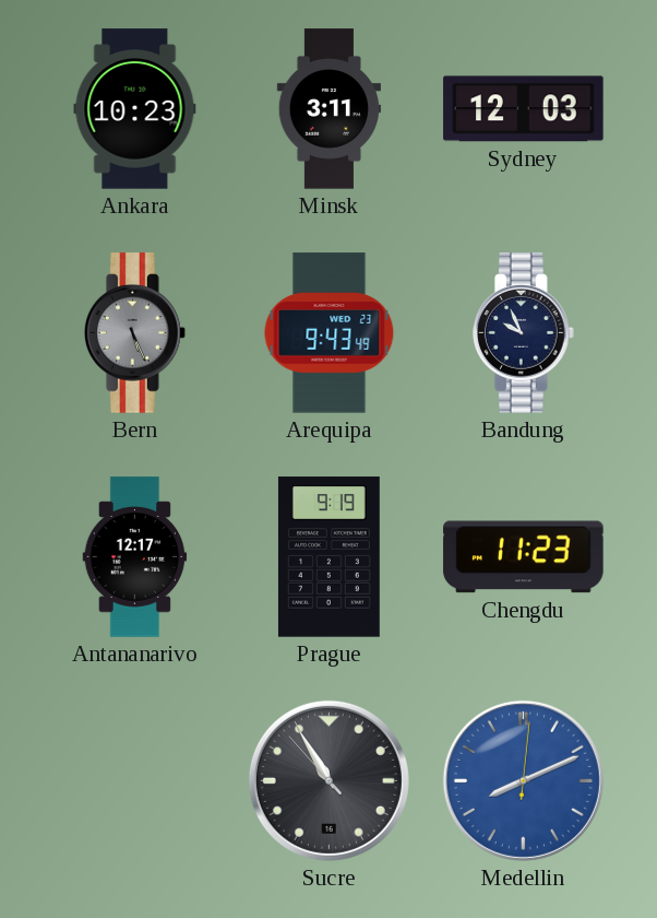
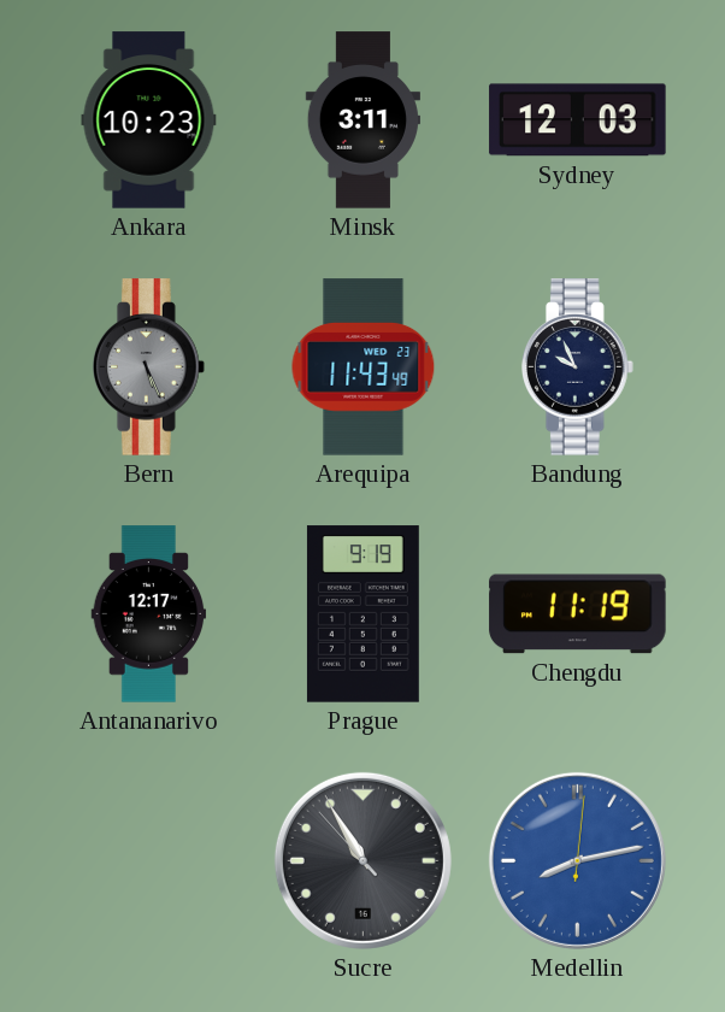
Arequipa: 9:43 -> 11:43
Chengdu: 11:23 -> 11:19
Medellin: 8:11 -> 8:13
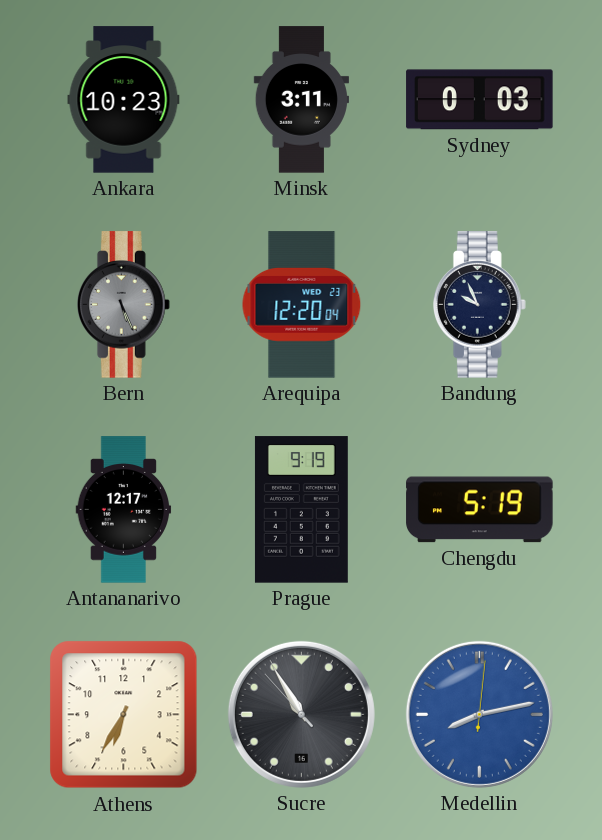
Sydney: 12:03 -> 0:03
Arequipa: 11:43 -> 12:20
Chengdu: 11:19 -> 5:19
Athens: none -> 6:35
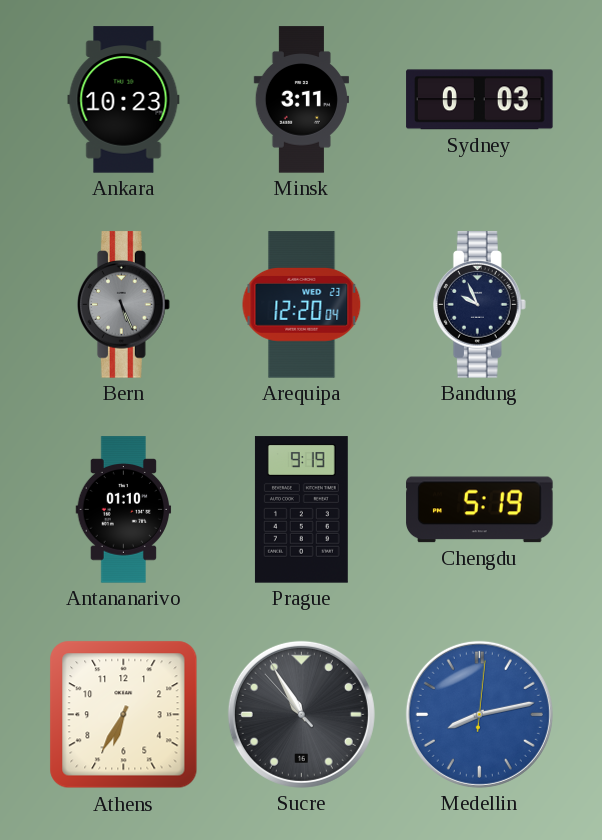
Antananarivo: 12:17 -> 01:10
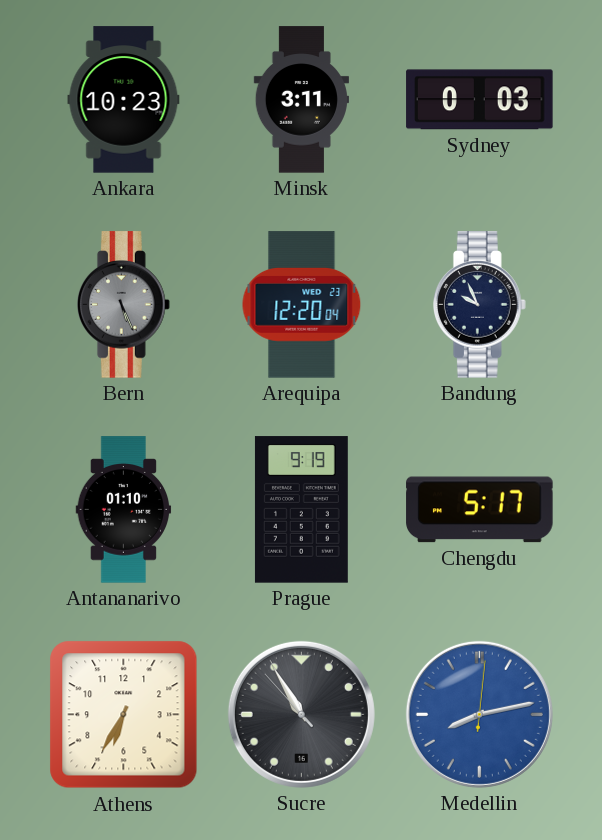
Chengdu: 5:19 -> 5:17
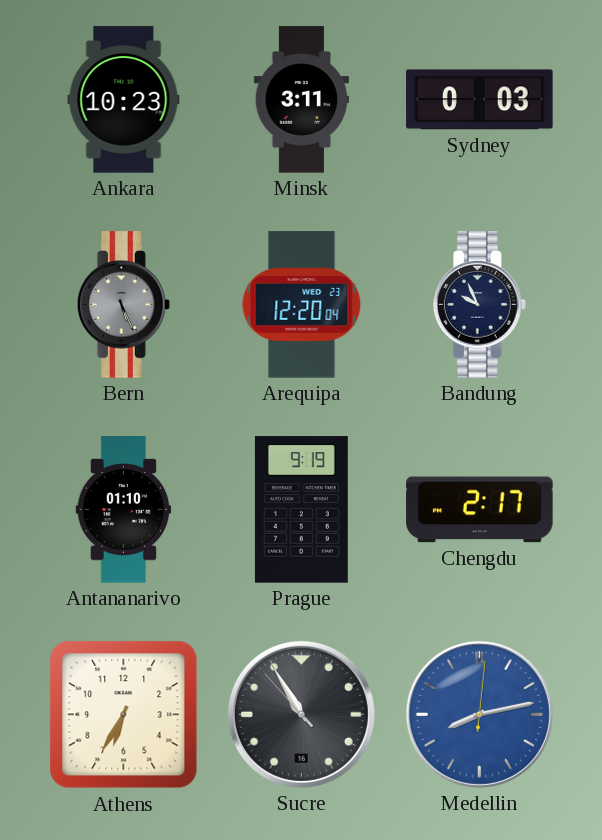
Chengdu: 5:17 -> 2:17
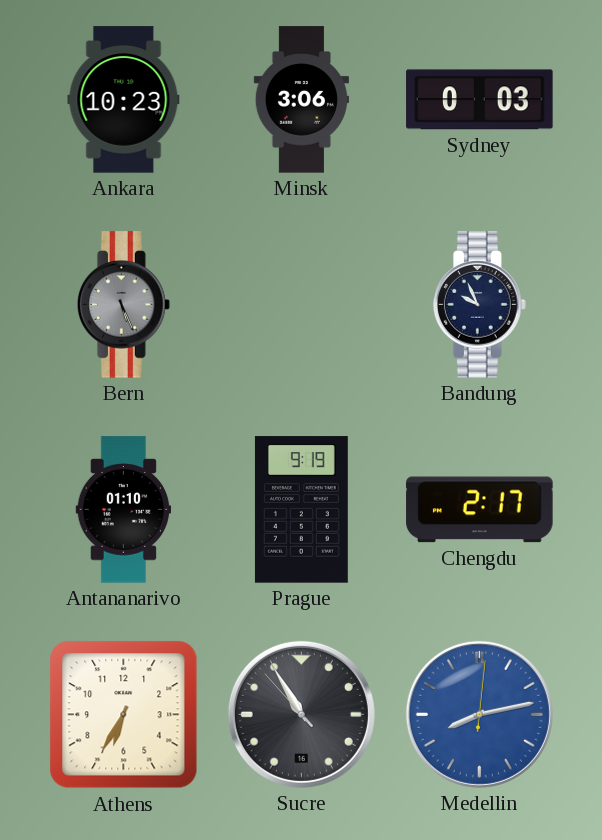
Minsk: 3:11 -> 3:06
Arequipa: 12:20 -> none
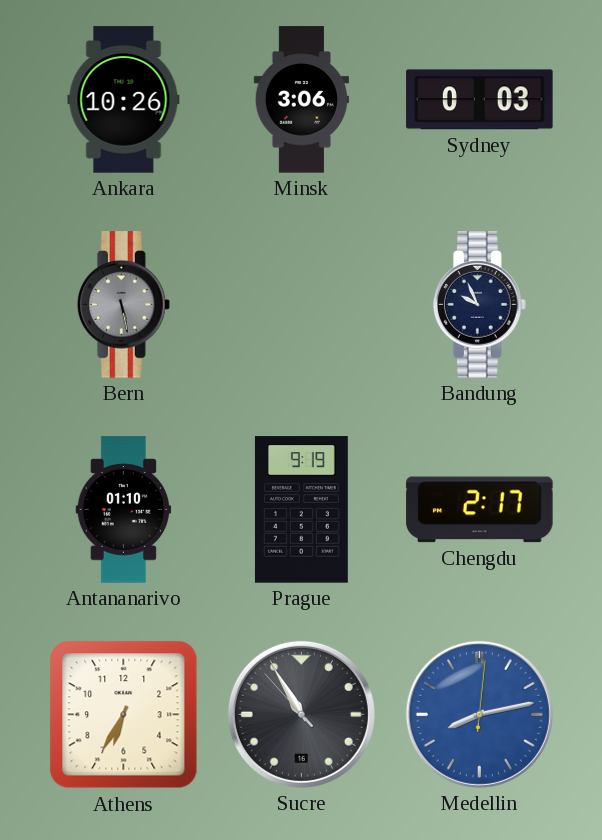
Ankara: 10:23 -> 10:26
Bern: 5:26 -> 5:28
